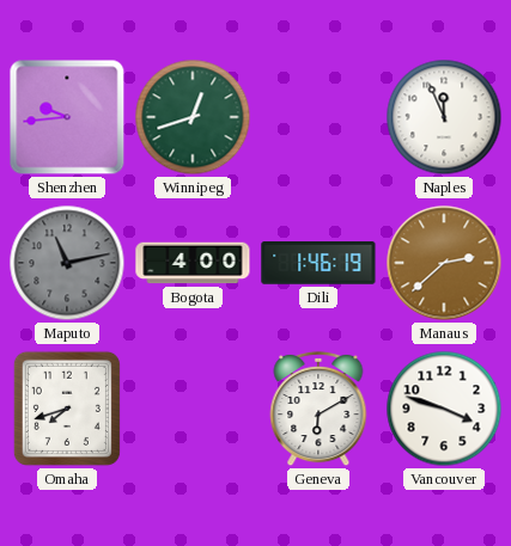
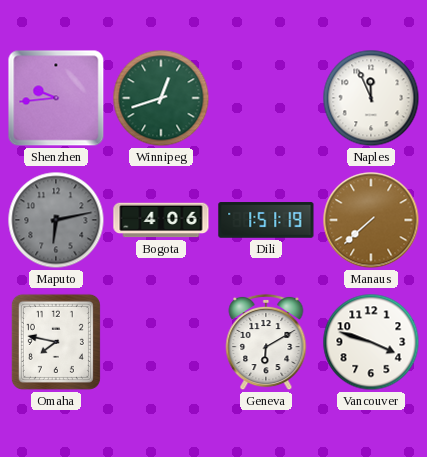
Maputo: 11:13 -> 6:13
Bogota: 4:00 -> 4:06
Dili: 1:46 -> 1:51
Manaus: 2:38 -> 7:38
Omaha: 7:42 -> 7:47
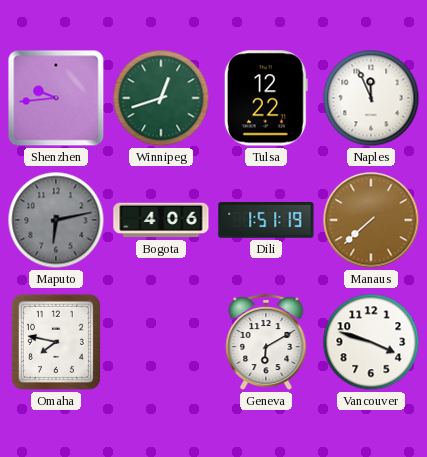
Tulsa: none -> 12:22
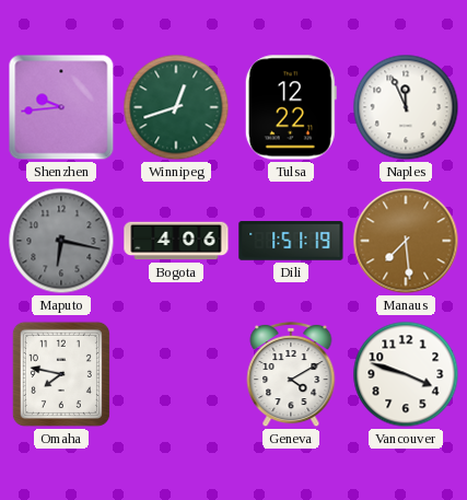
Maputo: 6:13 -> 6:17
Manaus: 7:38 -> 7:29
Geneva: 6:10 -> 4:10
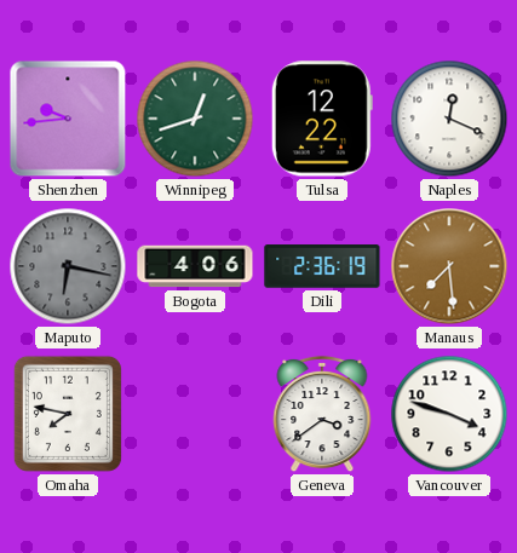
Naples: 11:56 -> 12:19
Dili: 1:51 -> 2:36
Geneva: 4:10 -> 3:39
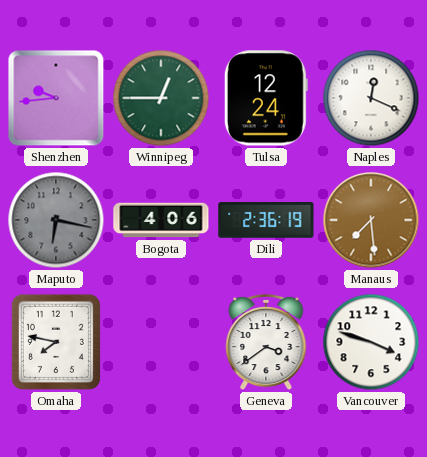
Winnipeg: 12:42 -> 12:45
Tulsa: 12:22 -> 12:24
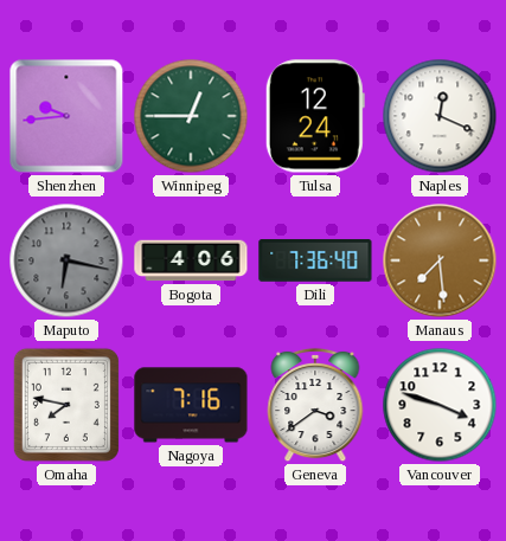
Dili: 2:36 -> 7:36
Nagoya: none -> 7:16
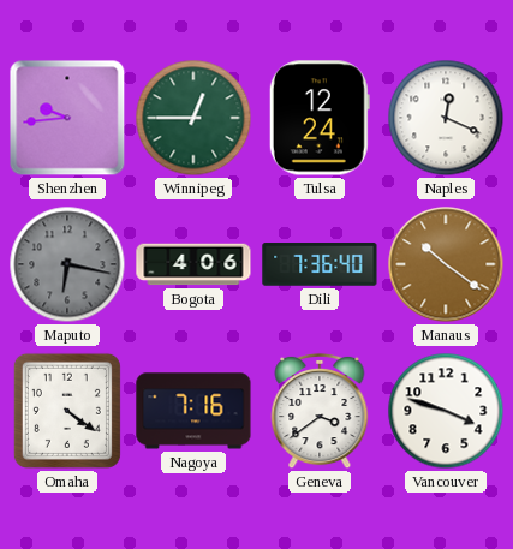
Manaus: 7:29 -> 10:21
Omaha: 7:47 -> 4:21
